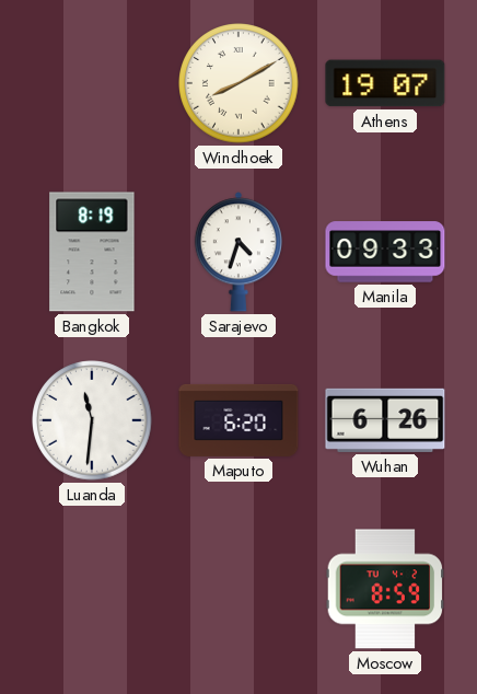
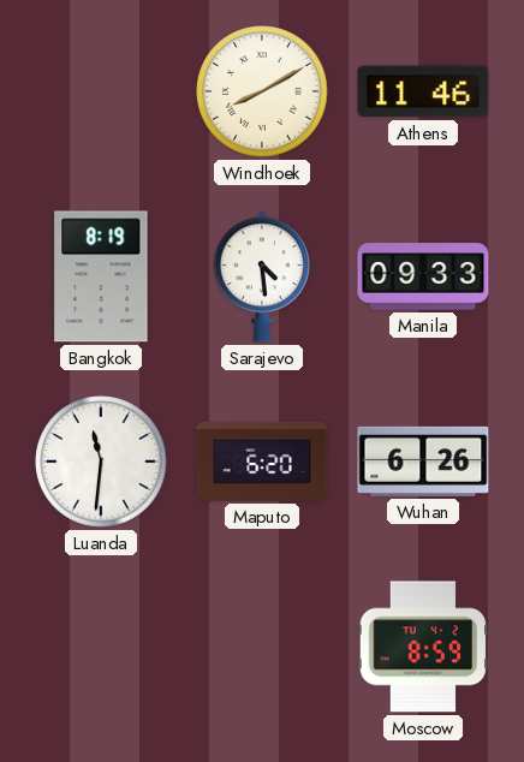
Athens: 19:07 -> 11:46
Sarajevo: 4:33 -> 4:29
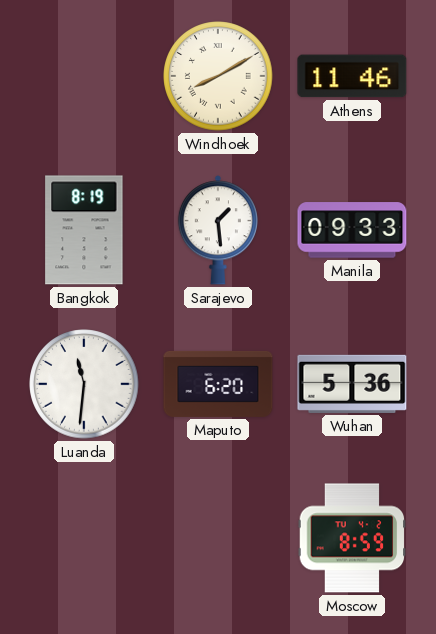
Sarajevo: 4:29 -> 1:29
Wuhan: 6:26 -> 5:36
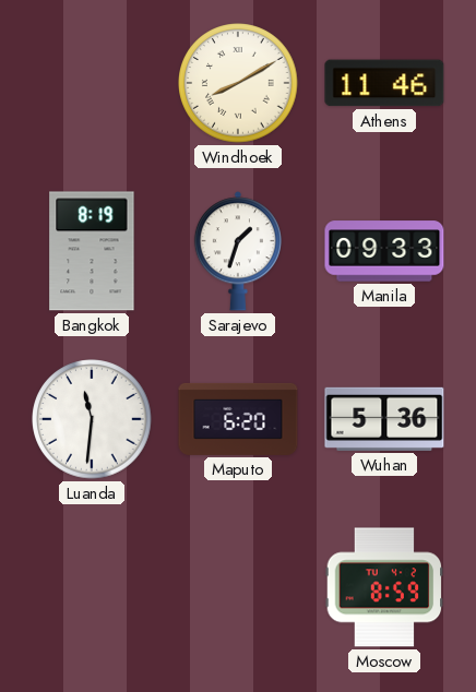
Sarajevo: 1:29 -> 1:33
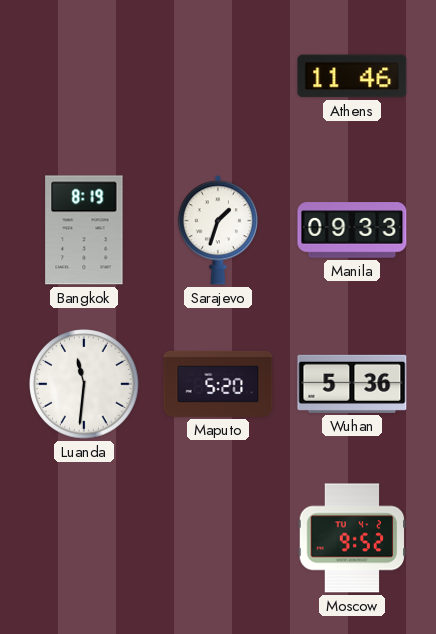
Windhoek: 8:10 -> none
Maputo: 6:20 -> 5:20
Moscow: 8:59 -> 9:52
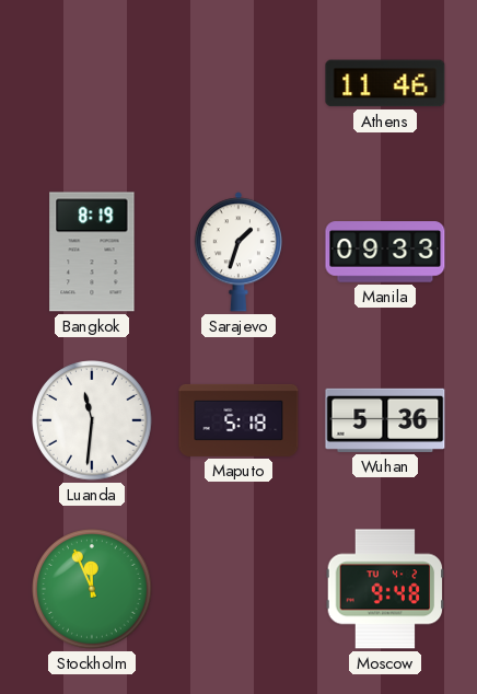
Maputo: 5:20 -> 5:18
Stockholm: none -> 11:56
Moscow: 9:52 -> 9:48
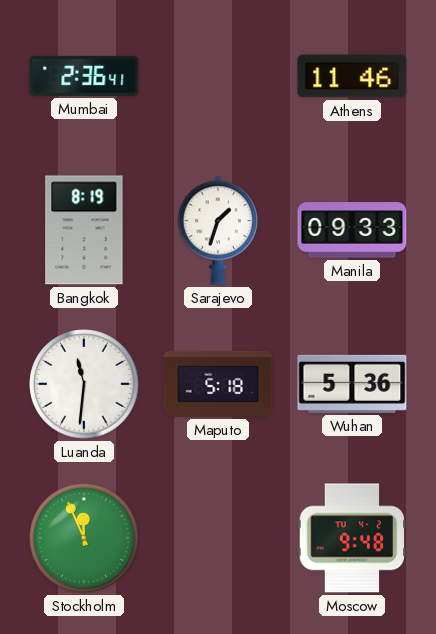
Mumbai: none -> 2:36
